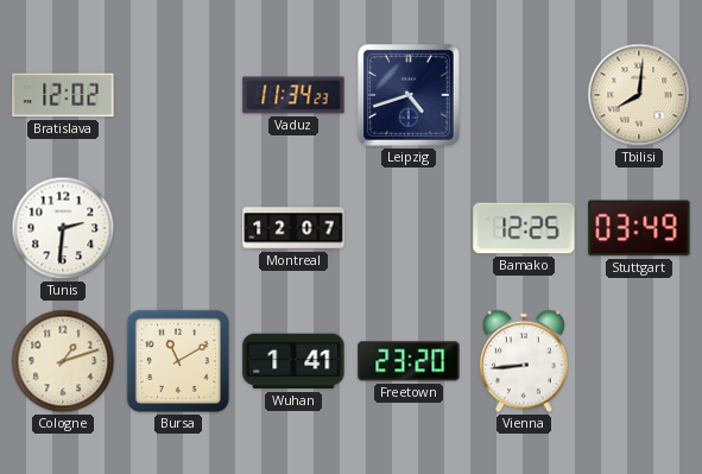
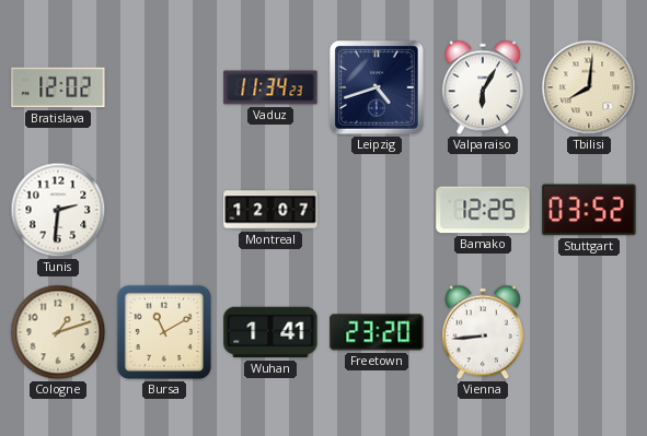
Valparaiso: none -> 6:05
Stuttgart: 03:49 -> 03:52
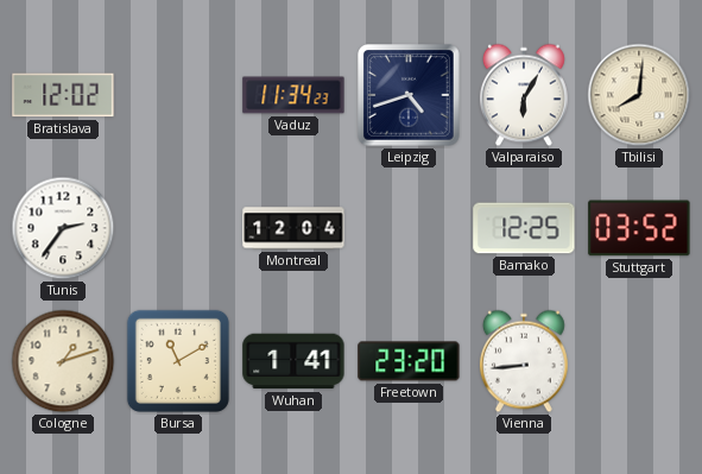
Tunis: 2:31 -> 2:36
Montreal: 12:07 -> 12:04
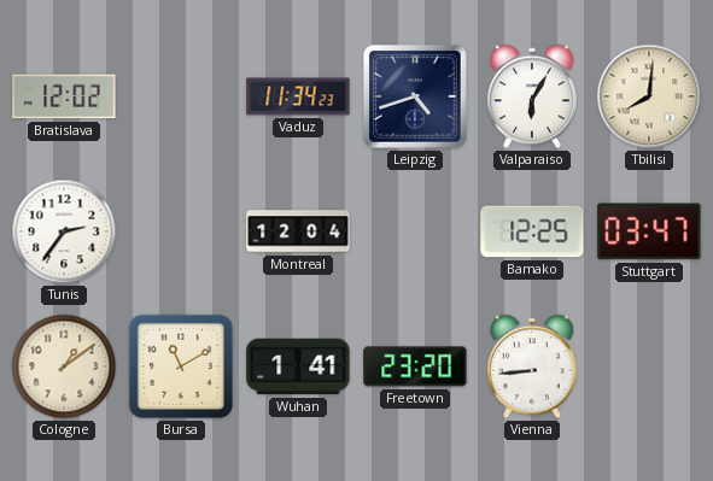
Stuttgart: 03:52 -> 03:47
Cologne: 1:12 -> 1:09
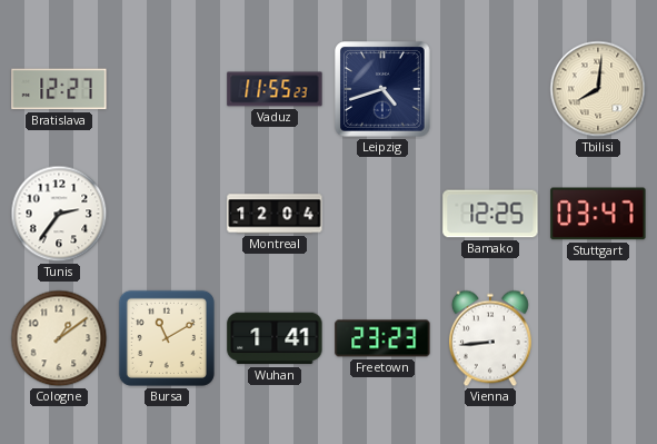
Bratislava: 12:02 -> 12:27
Vaduz: 11:34 -> 11:55
Valparaiso: 6:05 -> none
Freetown: 23:20 -> 23:23
